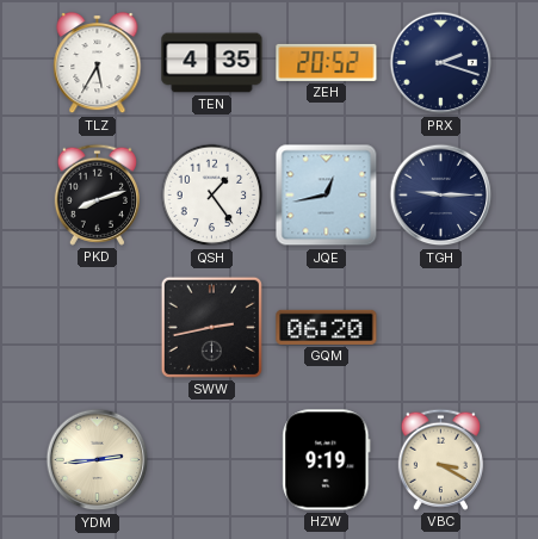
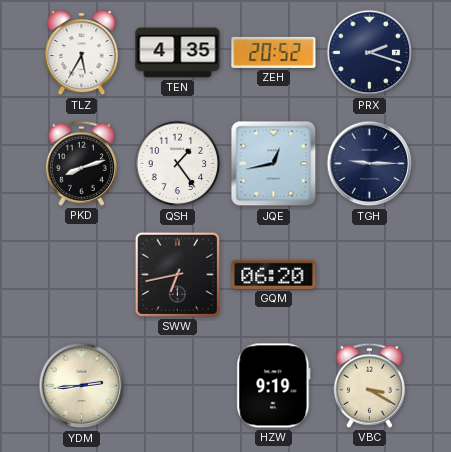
SWW: 2:43 -> 6:43
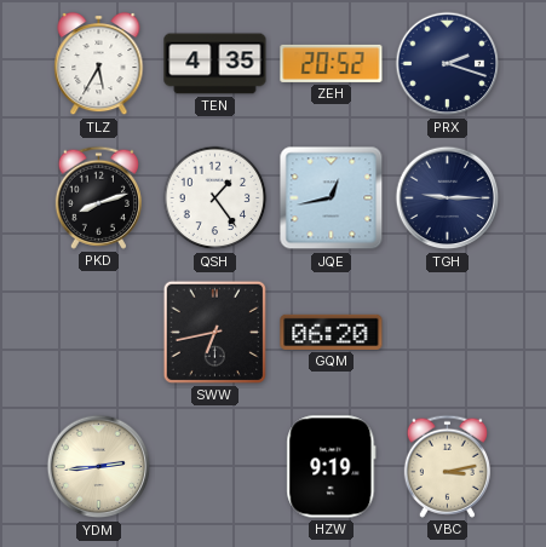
VBC: 3:20 -> 3:13
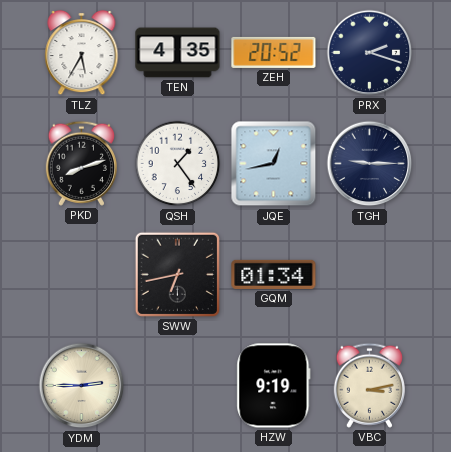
GQM: 06:20 -> 01:34
YDM: 2:44 -> 2:45
